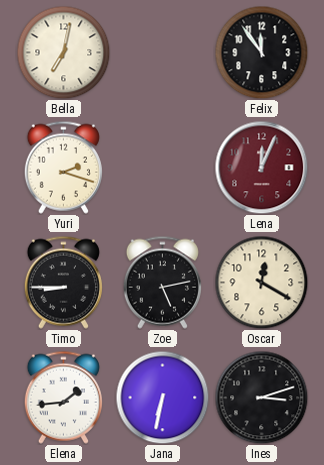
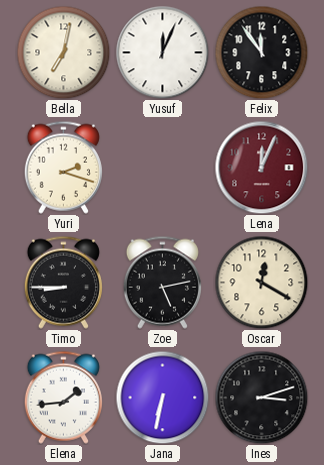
Yusuf: none -> 12:04
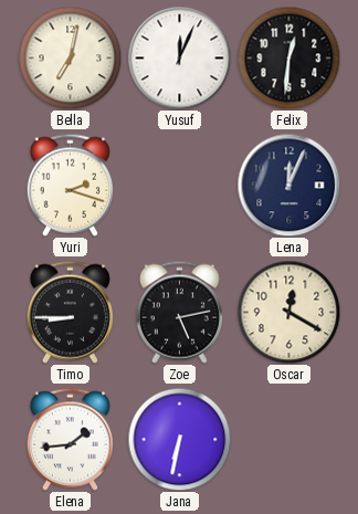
Felix: 11:54 -> 12:31
Lena dial: burgundy -> navy
Ines: 3:12 -> none
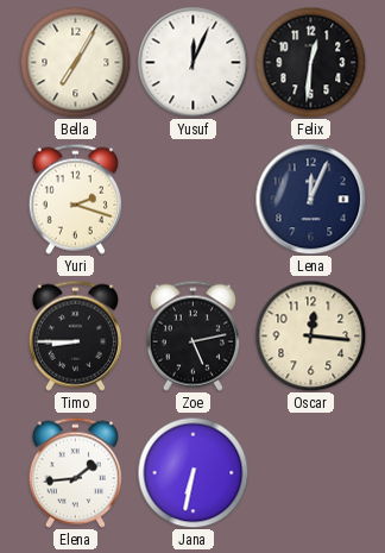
Bella: 7:02 -> 7:05
Oscar: 12:20 -> 12:16
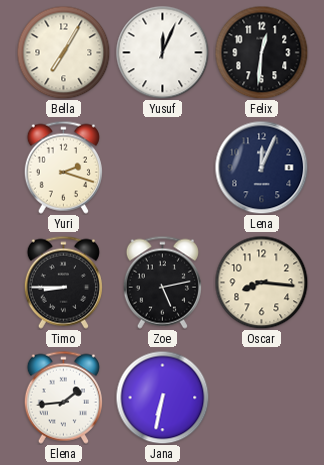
Oscar: 12:16 -> 8:16
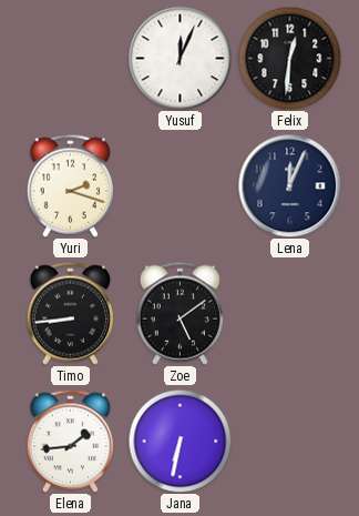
Bella: 7:05 -> none
Timo: 8:45 -> 8:44
Zoe: 5:13 -> 5:09
Oscar: 8:16 -> none
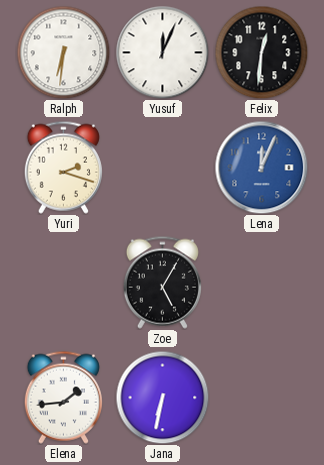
Ralph: none -> 6:31
Lena dial: navy -> blue
Timo: 8:44 -> none
Zoe: 5:09 -> 5:05
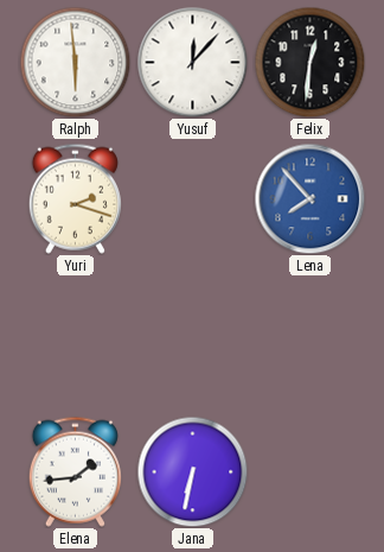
Ralph: 6:31 -> 5:59
Yusuf: 12:04 -> 12:07
Lena: 12:04 -> 7:53
Zoe: 5:05 -> none
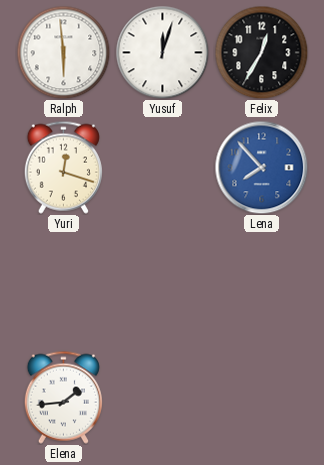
Yusuf: 12:07 -> 12:03
Felix: 12:31 -> 12:35
Yuri: 2:18 -> 12:18
Jana: 6:32 -> none
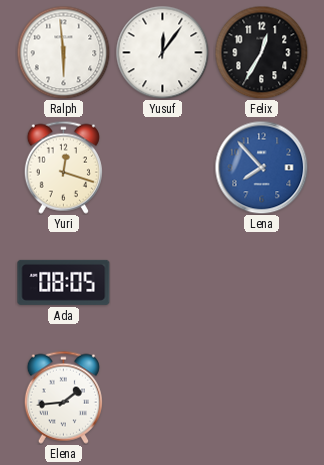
Yusuf: 12:03 -> 12:06
Ada: none -> 08:05
